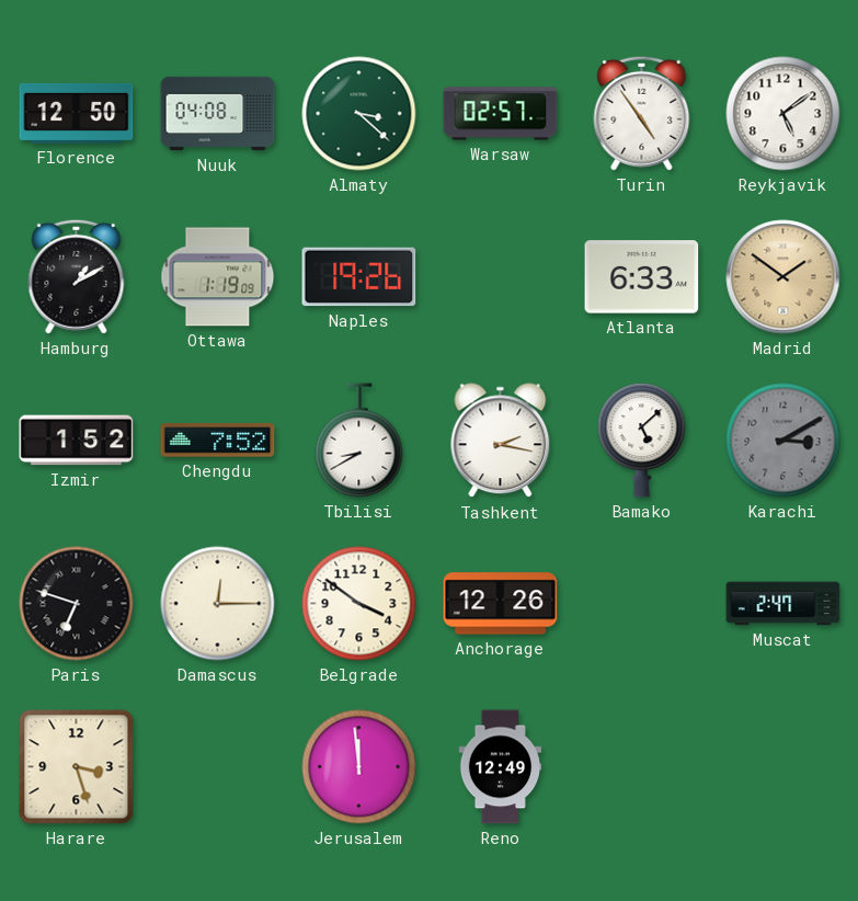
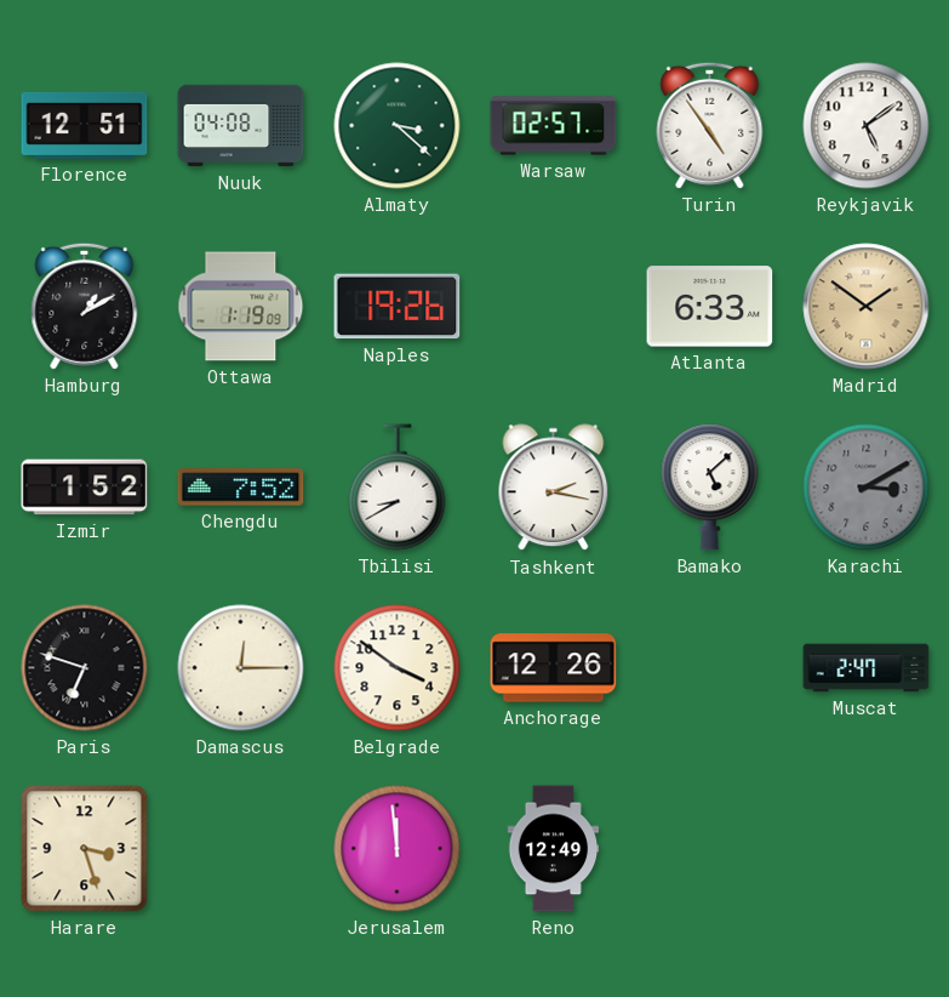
Florence: 12:50 -> 12:51
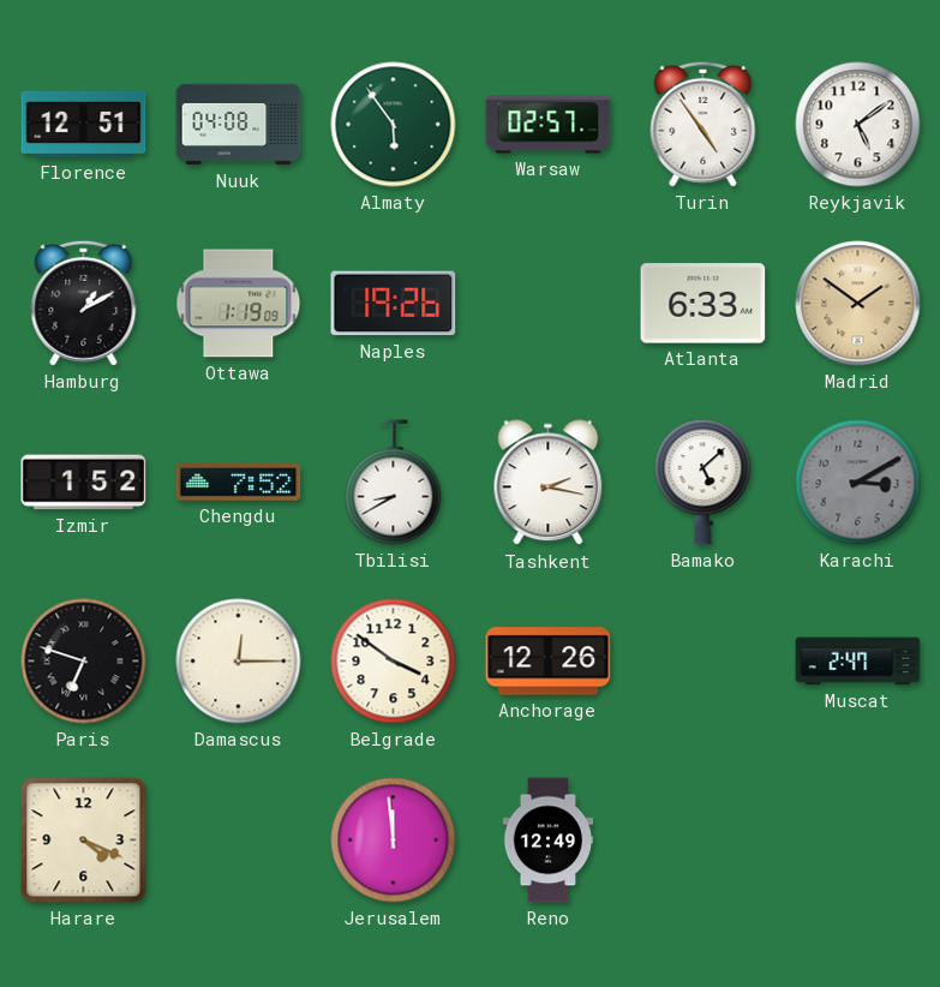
Almaty: 3:22 -> 5:54
Harare: 3:27 -> 4:19
